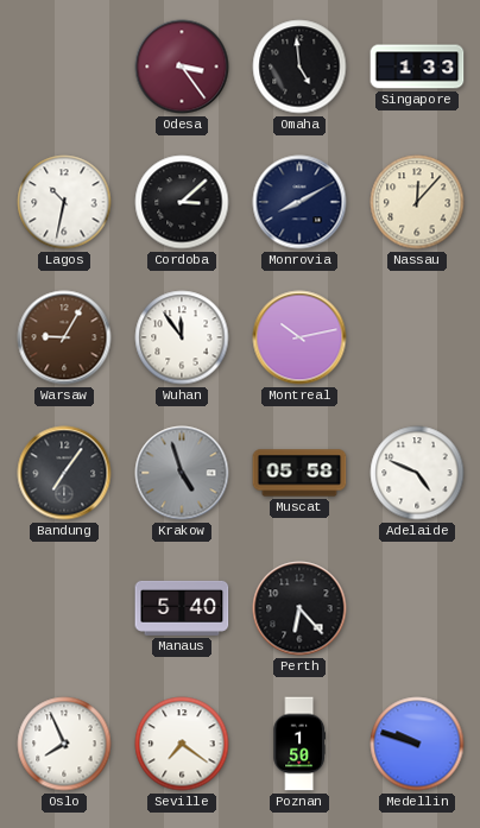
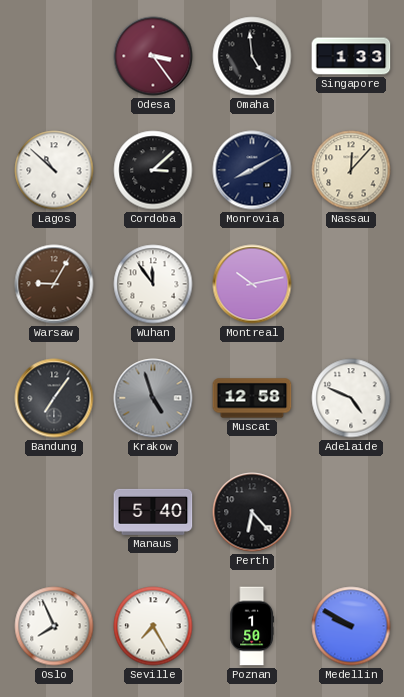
Lagos: 10:32 -> 10:52
Muscat: 05:58 -> 12:58
Seville: 7:21 -> 7:25
Medellin: 9:48 -> 9:50
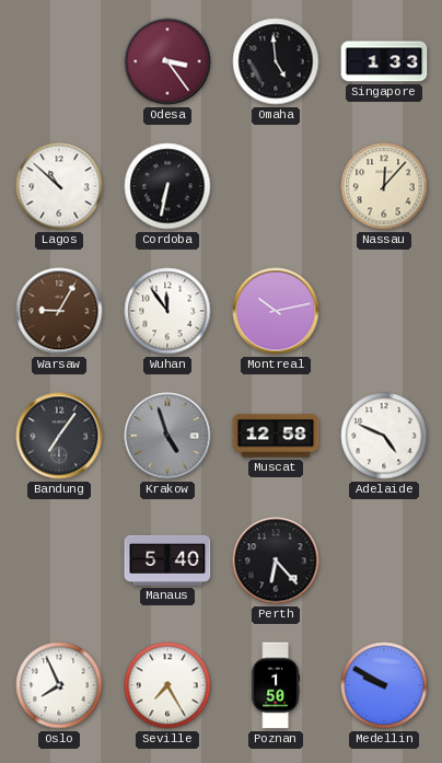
Cordoba: 3:08 -> 6:32
Monrovia: 8:10 -> none
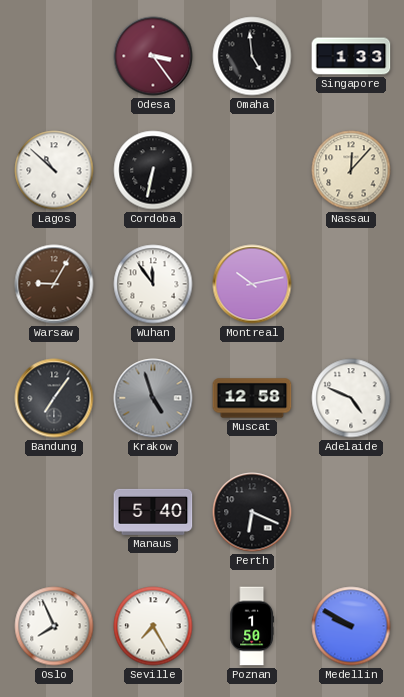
Perth: 6:23 -> 6:19
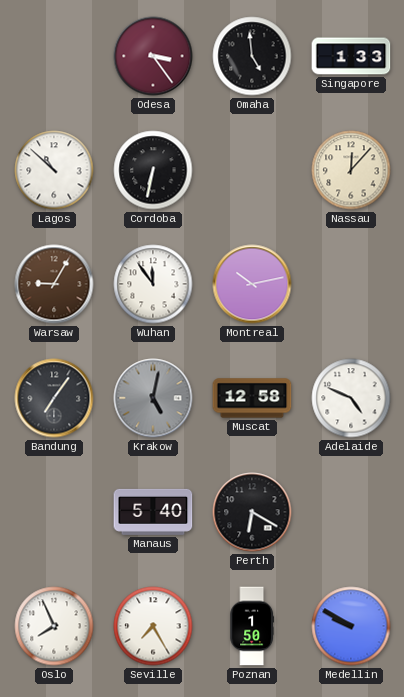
Krakow: 4:57 -> 5:02
Perth: 6:19 -> 6:20
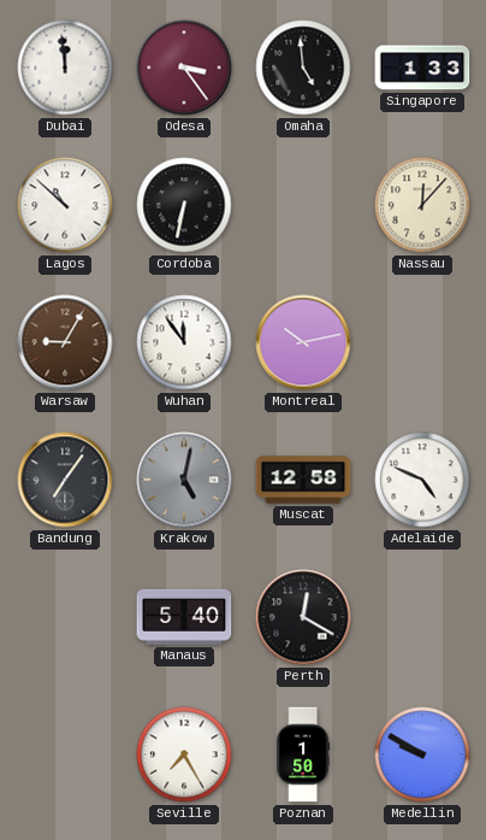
Dubai: none -> 11:59
Perth: 6:20 -> 12:20
Oslo: 7:56 -> none
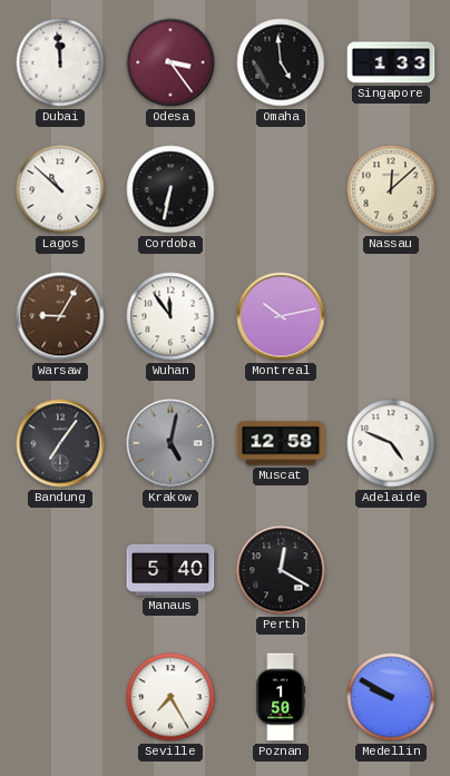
Nassau: 12:07 -> 12:08
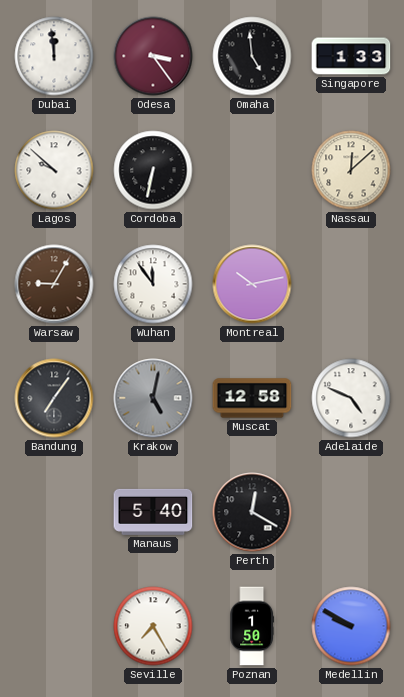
Lagos: 10:52 -> 9:52
